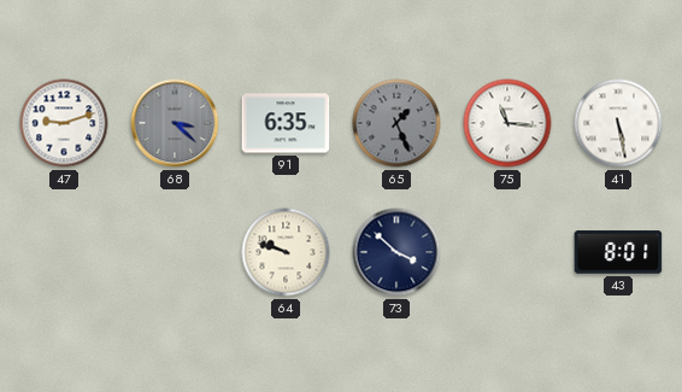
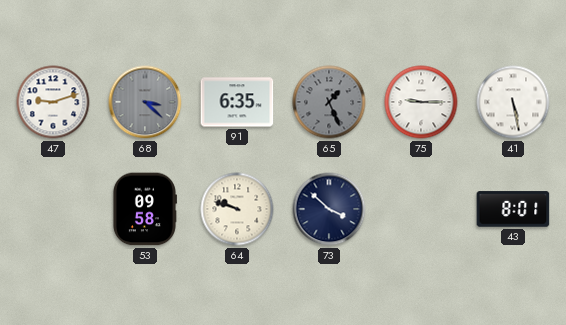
75: 11:16 -> 9:15
53: none -> 09:58
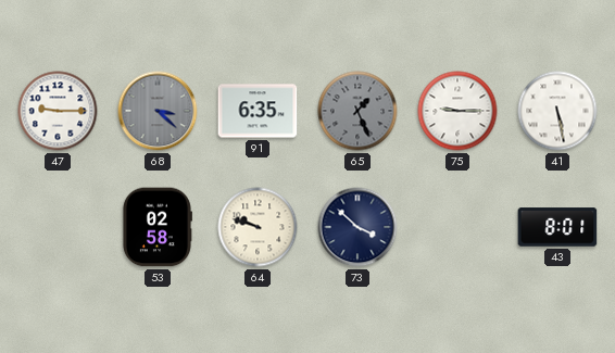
47: 9:12 -> 9:15
53: 09:58 -> 02:58
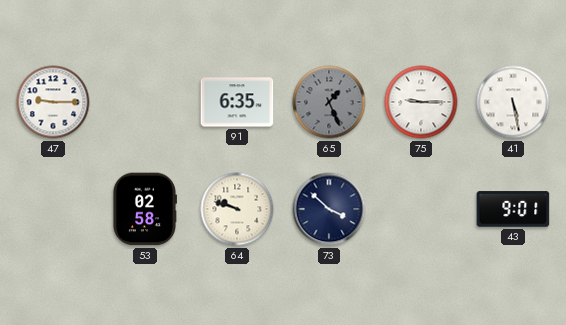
68: 3:22 -> none
43: 8:01 -> 9:01
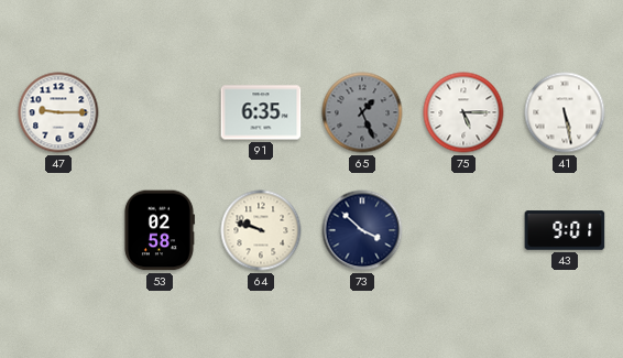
75: 9:15 -> 5:15
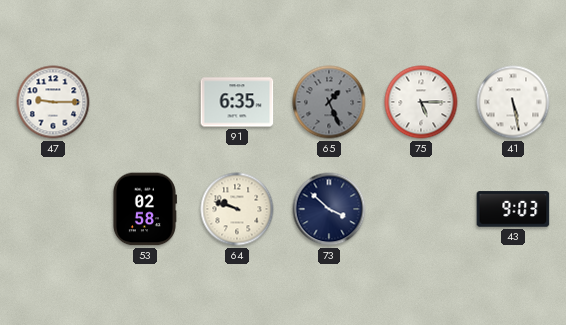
43: 9:01 -> 9:03
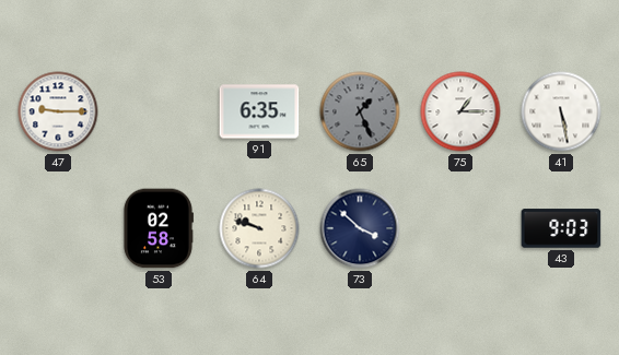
75: 5:15 -> 1:15
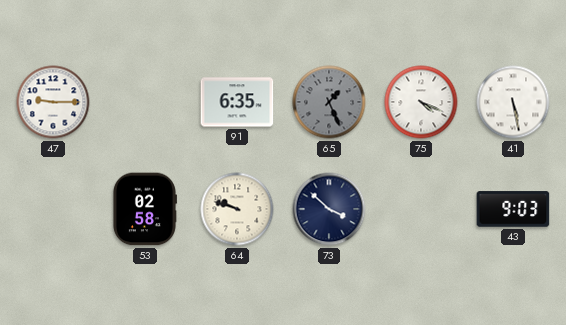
75: 1:15 -> 4:19
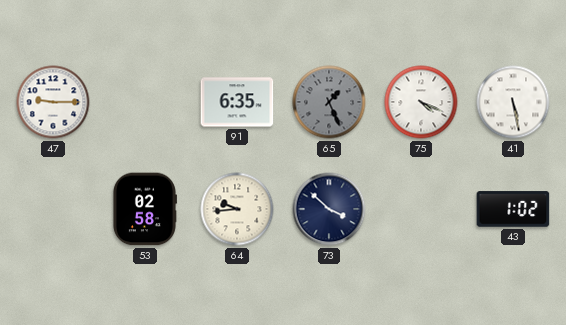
64: 9:48 -> 9:44
43: 9:03 -> 1:02
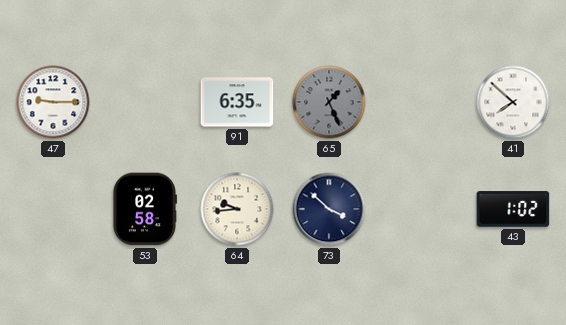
75: 4:19 -> none
41: 5:28 -> 7:52
